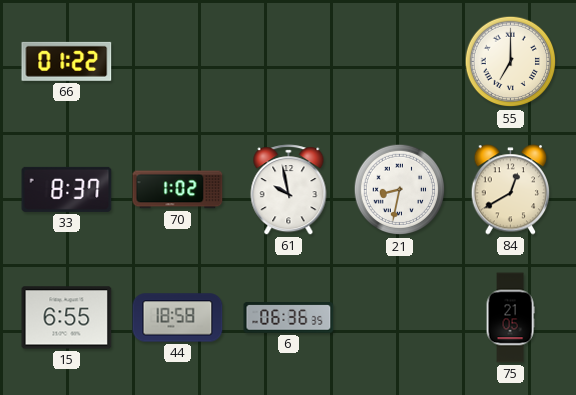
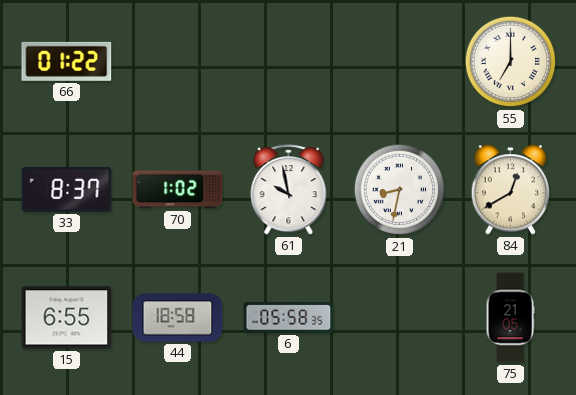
6: 06:36 -> 05:58
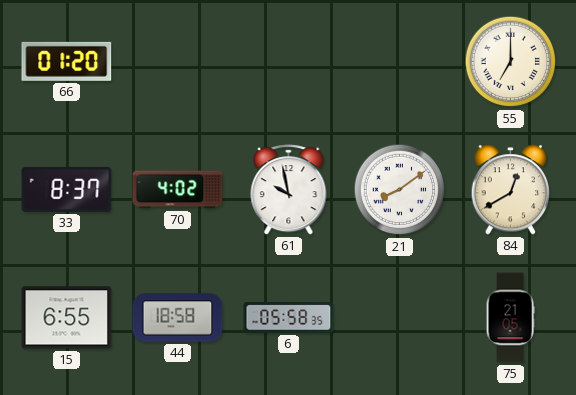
66: 01:22 -> 01:20
70: 1:02 -> 4:02
21: 8:32 -> 8:09
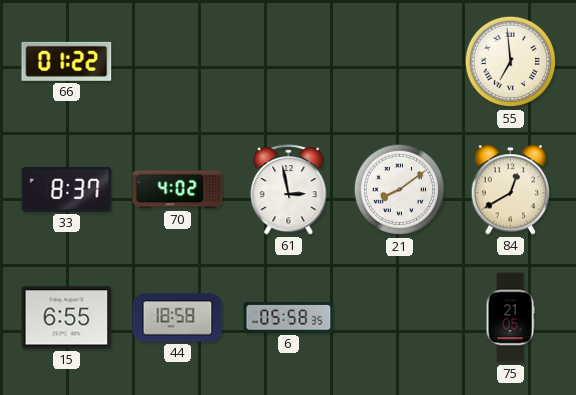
66: 01:20 -> 01:22
55: 7:00 -> 6:59
61: 9:58 -> 2:58
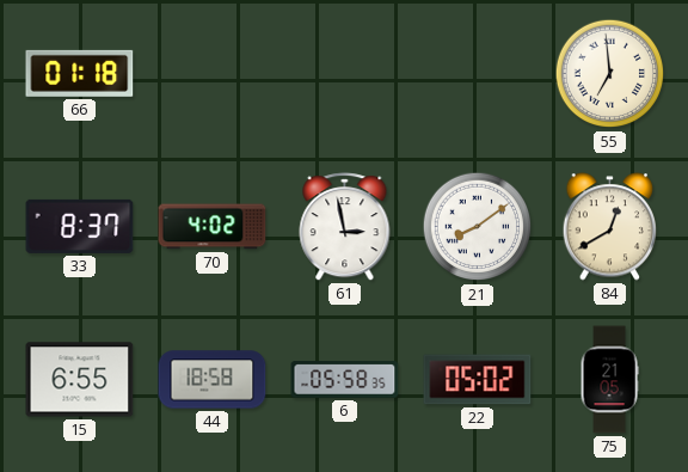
66: 01:22 -> 01:18
22: none -> 05:02
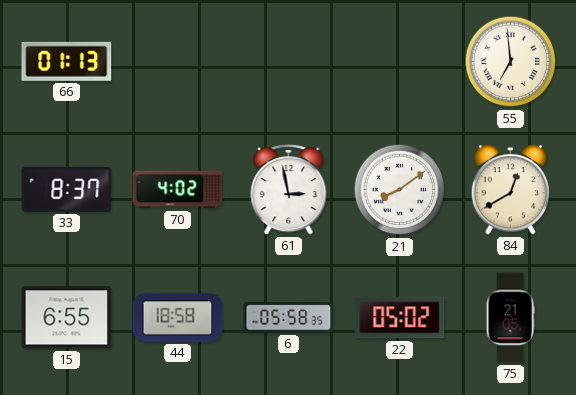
66: 01:18 -> 01:13
